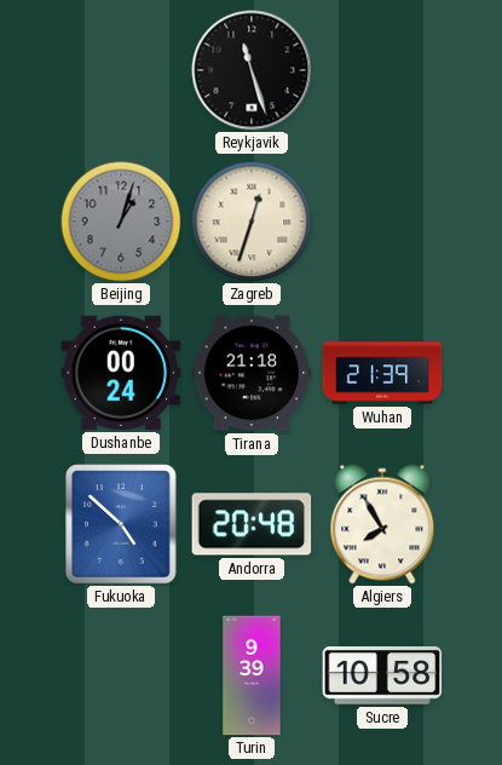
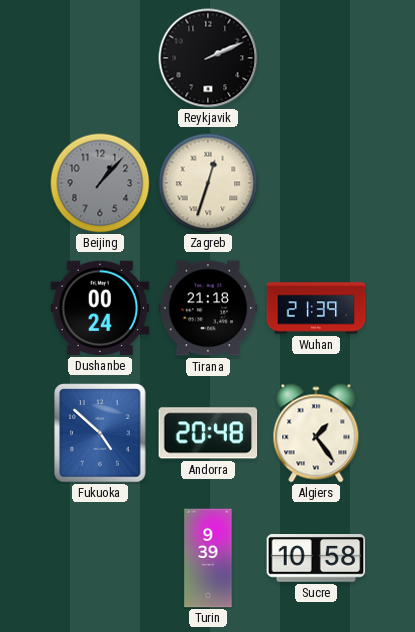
Reykjavik: 11:27 -> 2:11
Beijing: 1:03 -> 1:07
Algiers: 7:55 -> 1:24
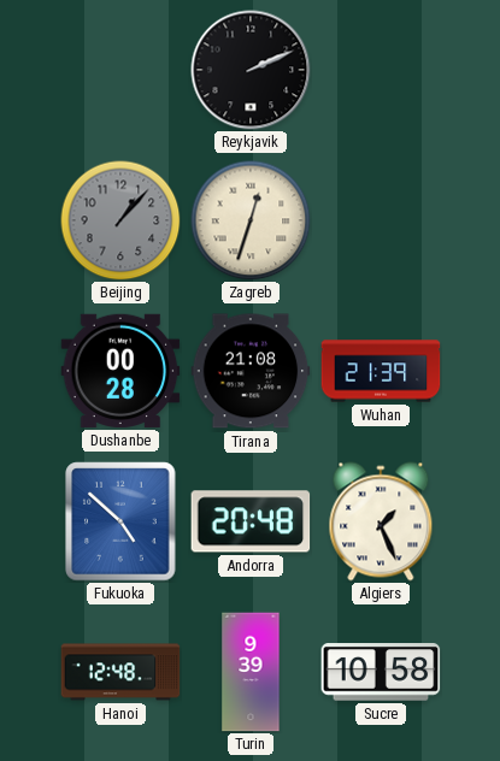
Dushanbe: 00:24 -> 00:28
Tirana: 21:18 -> 21:08
Algiers: 1:24 -> 1:26
Hanoi: none -> 12:48
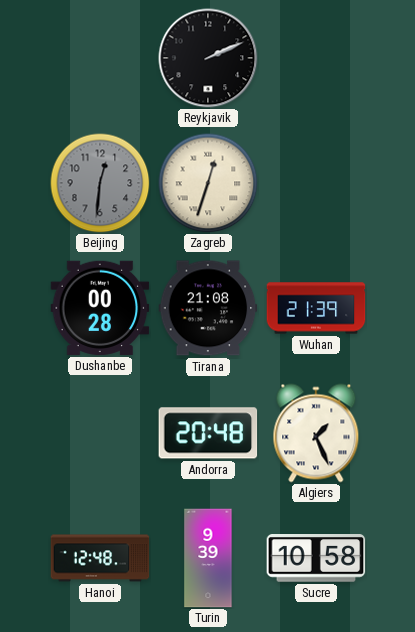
Beijing: 1:07 -> 12:31
Fukuoka: 4:52 -> none
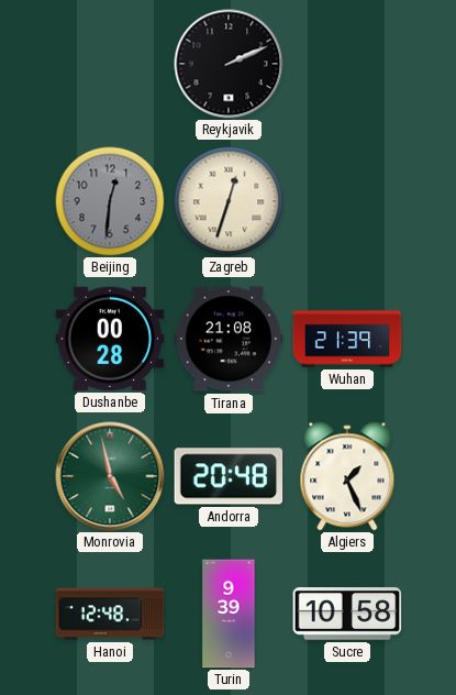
Monrovia: none -> 4:58
